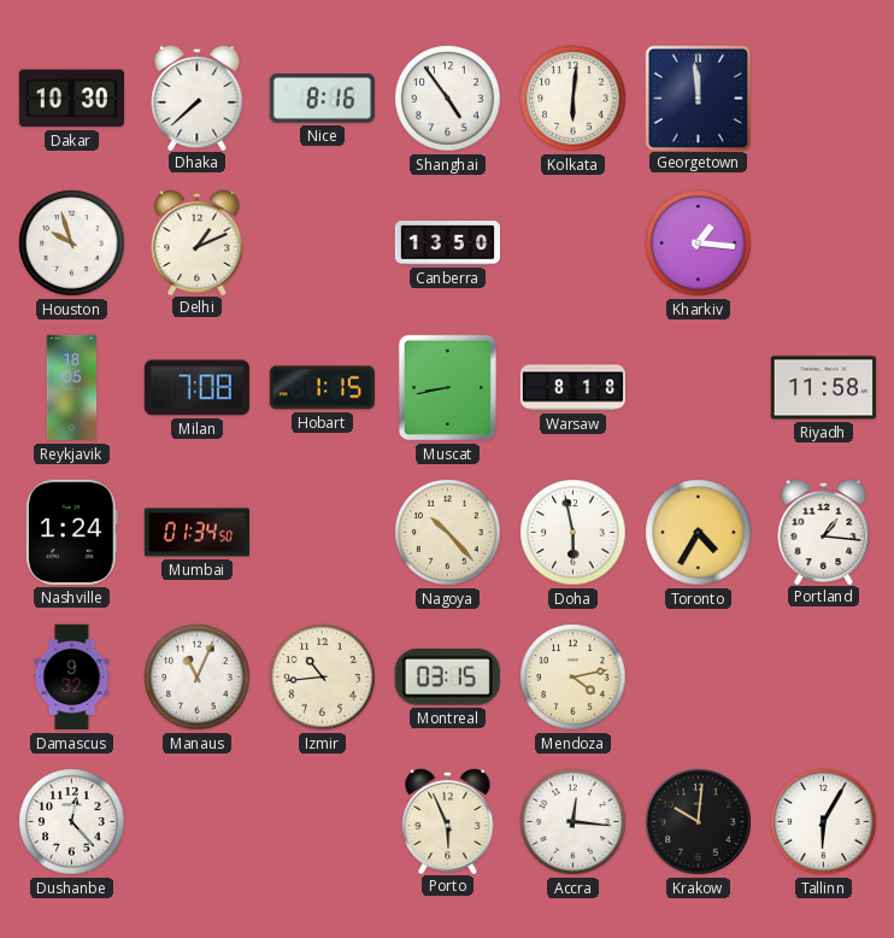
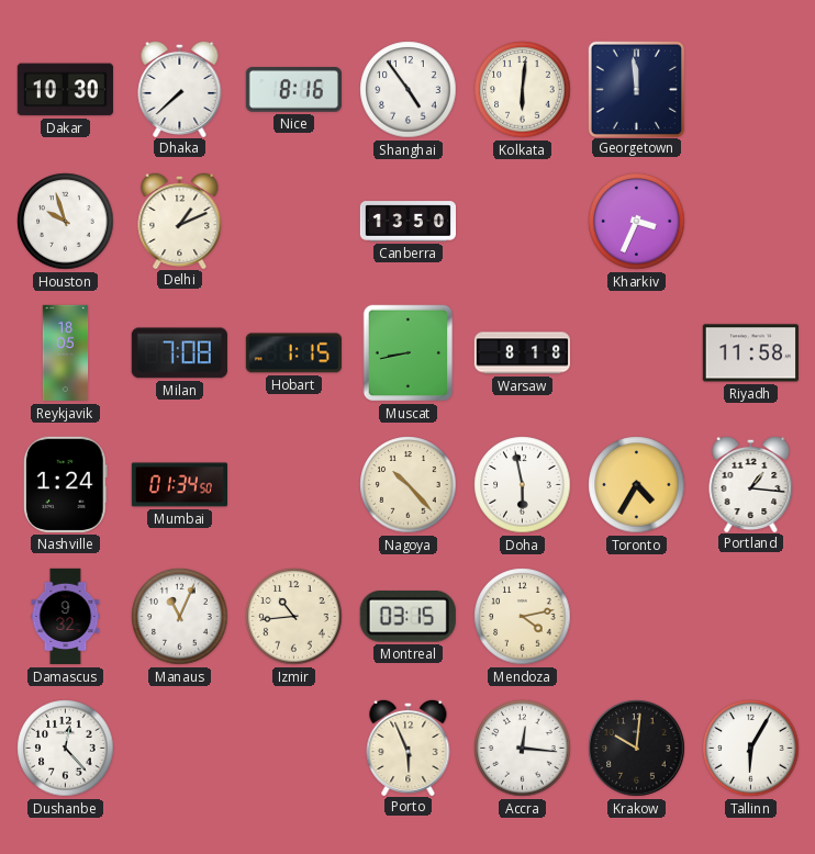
Kharkiv: 1:16 -> 3:34
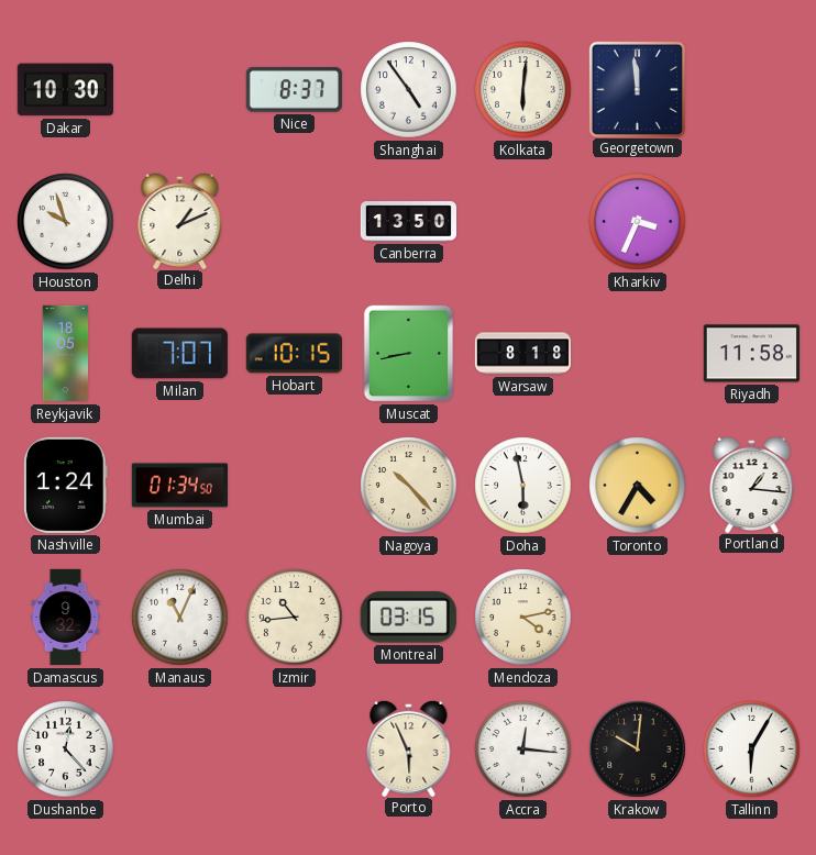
Dhaka: 7:38 -> none
Nice: 8:16 -> 8:37
Milan: 7:08 -> 7:07
Hobart: 1:15 -> 10:15
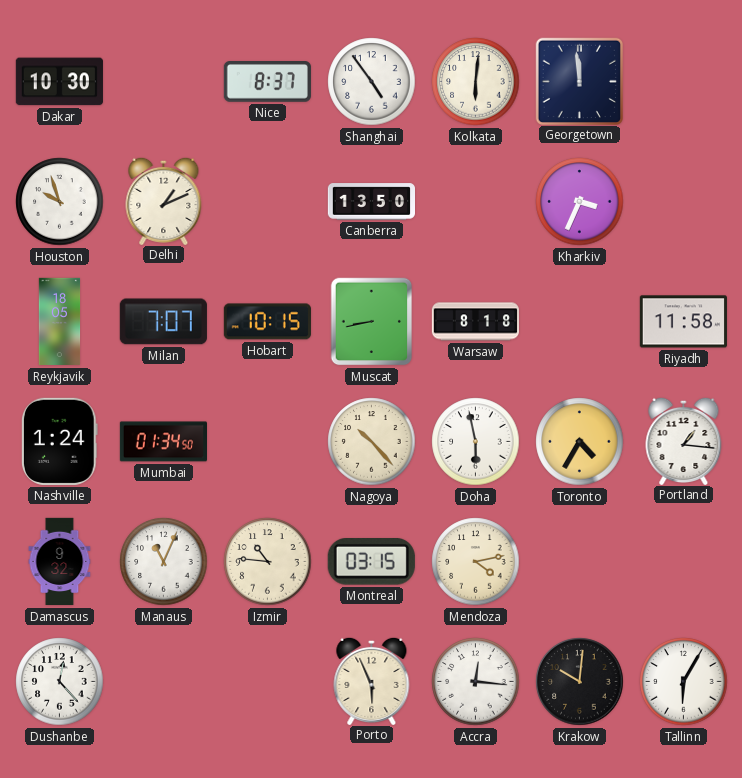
Izmir: 10:44 -> 10:46
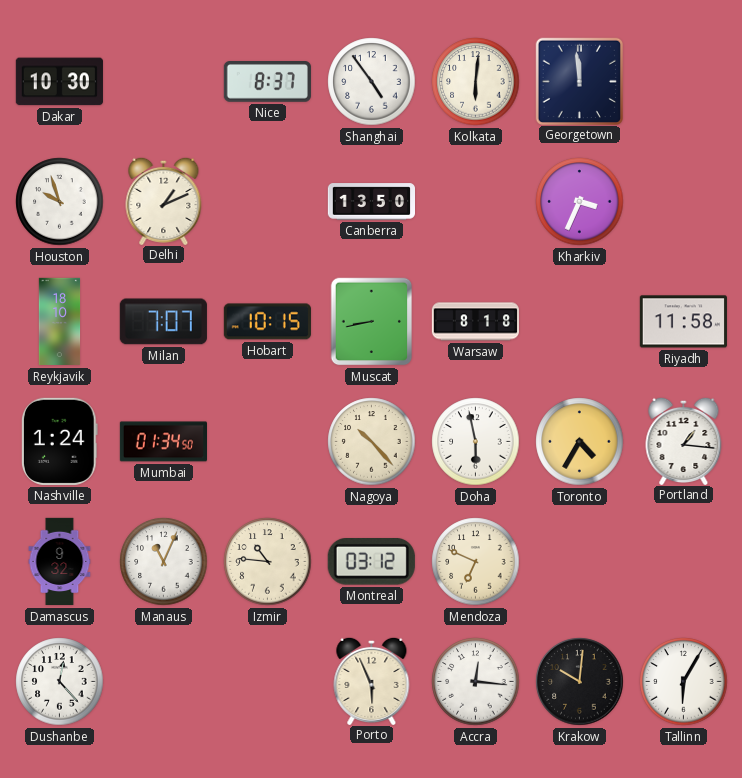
Reykjavik: 18:05 -> 18:10
Montreal: 03:15 -> 03:12
Mendoza: 4:13 -> 6:49
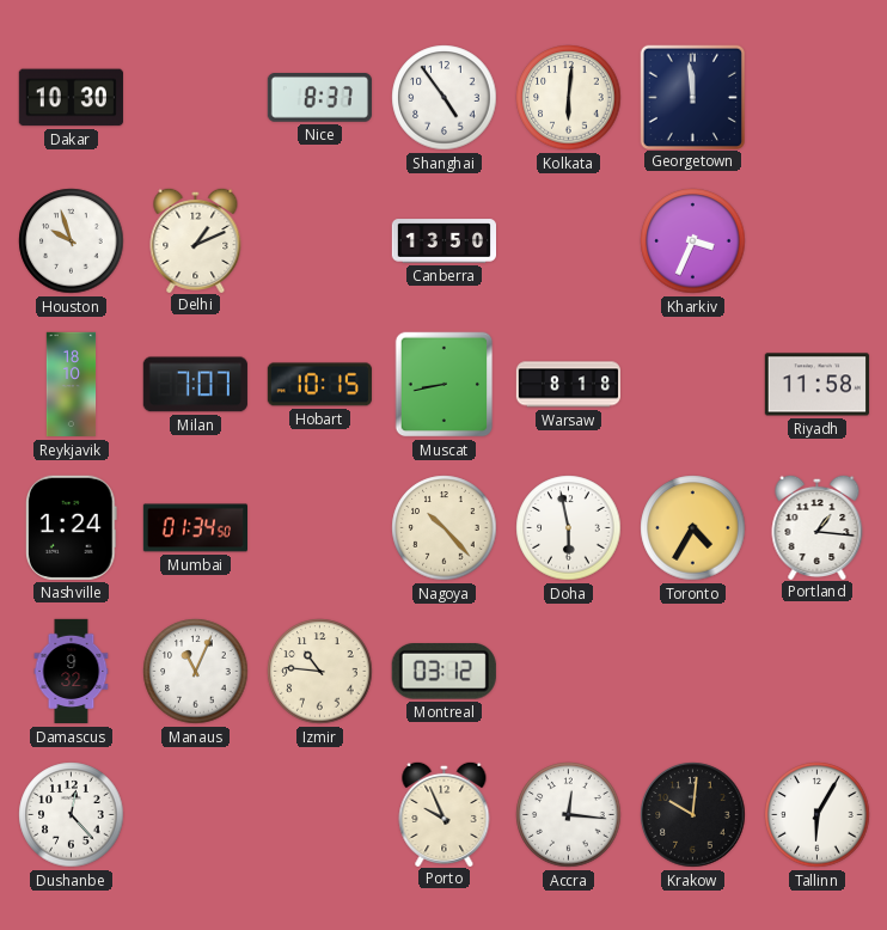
Mendoza: 6:49 -> none
Porto: 5:56 -> 9:56
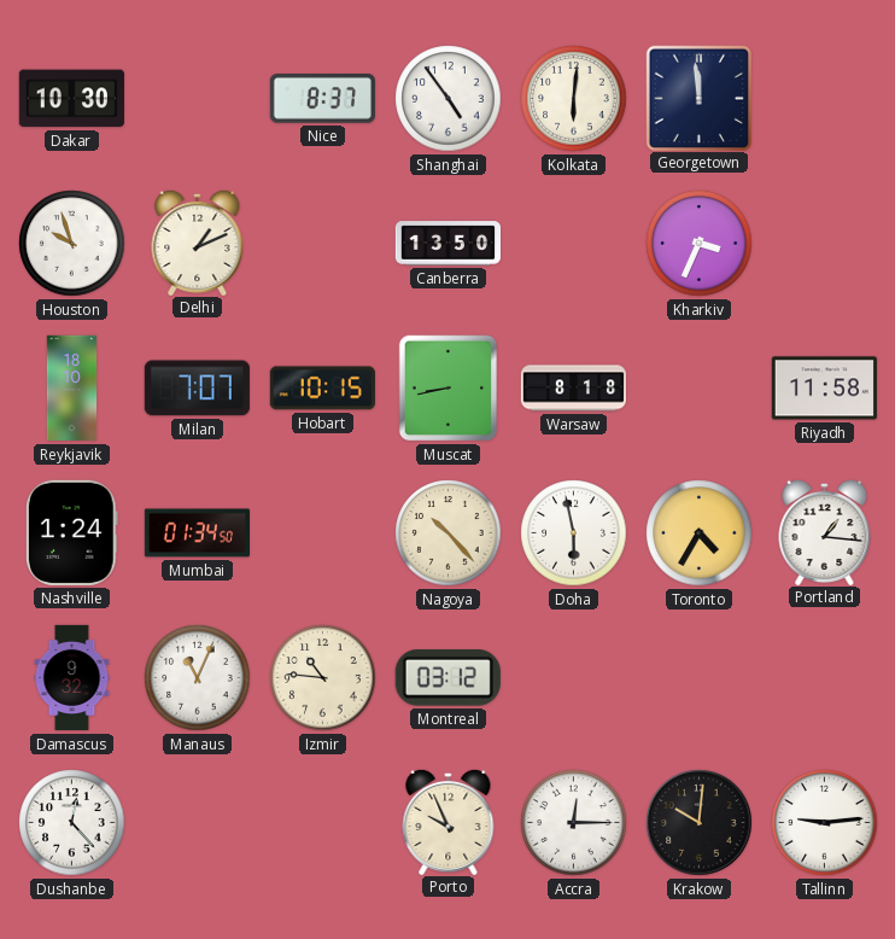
Accra: 12:16 -> 12:15
Tallinn: 6:05 -> 9:14
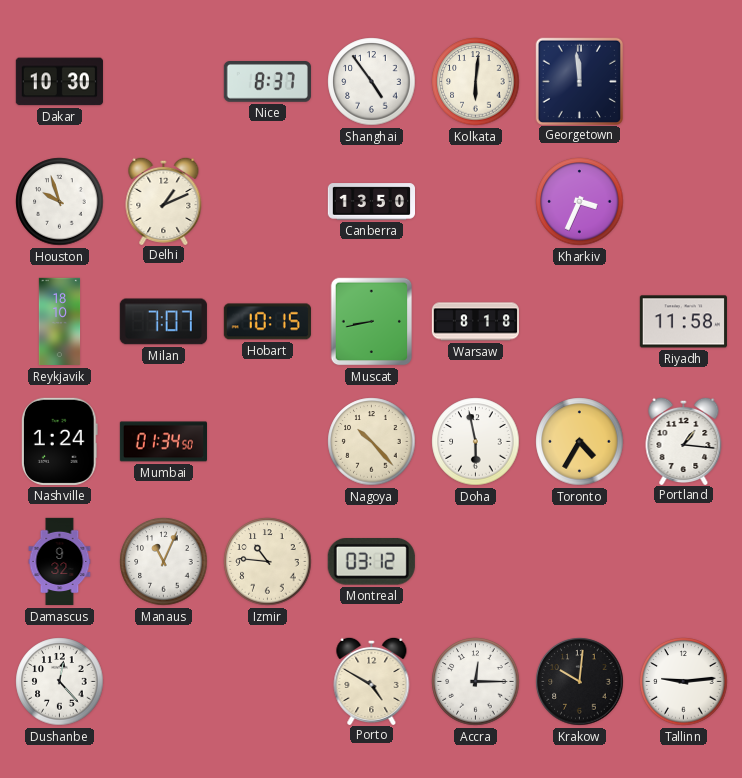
Porto: 9:56 -> 4:50
